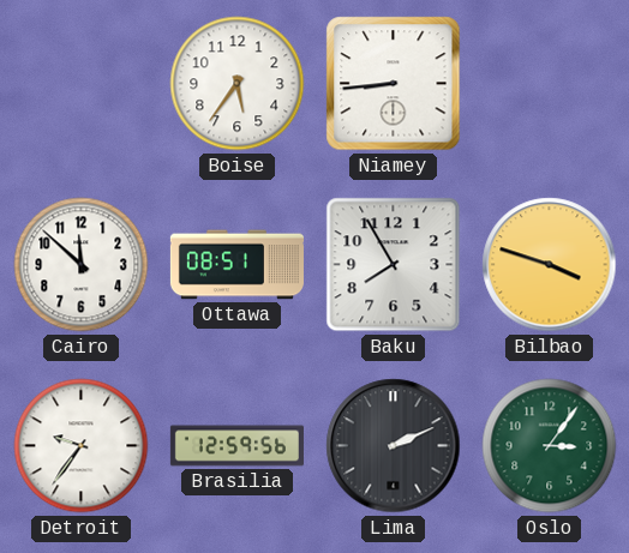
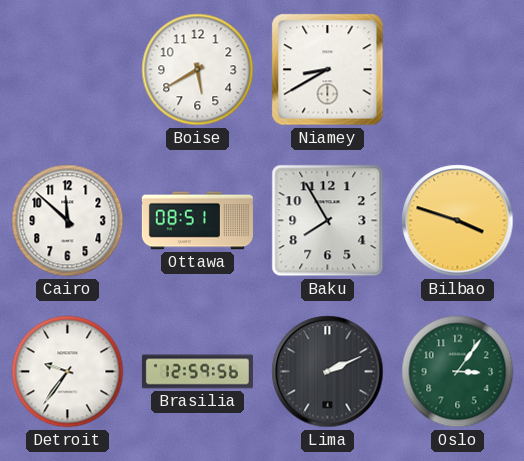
Boise: 5:36 -> 5:40
Niamey: 8:44 -> 8:40
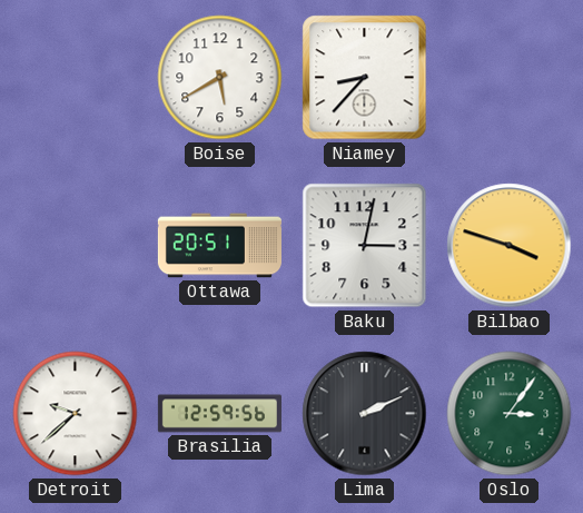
Niamey: 8:40 -> 8:37
Cairo: 11:52 -> none
Ottawa: 08:51 -> 20:51
Baku: 7:55 -> 3:02
Detroit: 9:36 -> 9:38
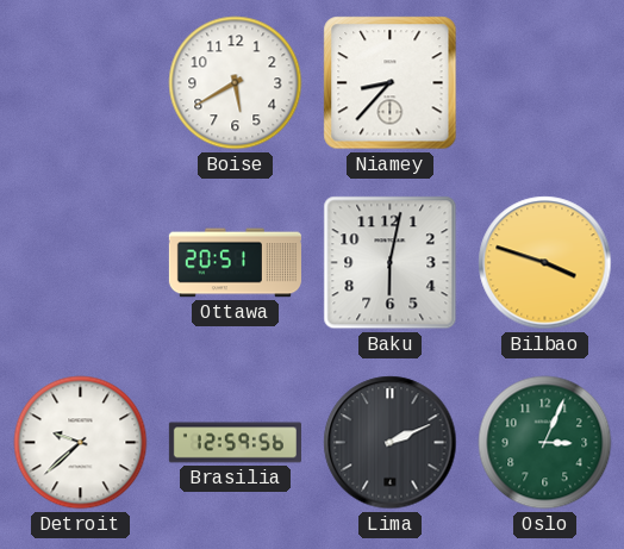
Baku: 3:02 -> 6:02
Oslo: 3:06 -> 3:04
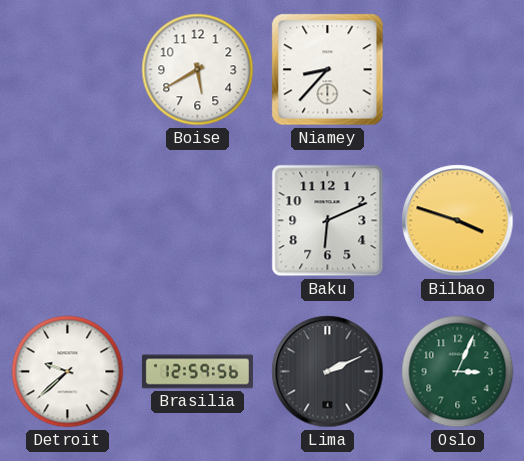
Ottawa: 20:51 -> none
Baku: 6:02 -> 6:11
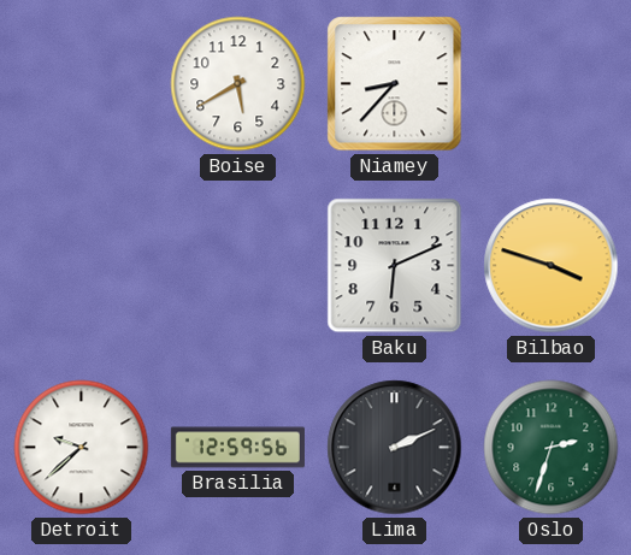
Oslo: 3:04 -> 2:33
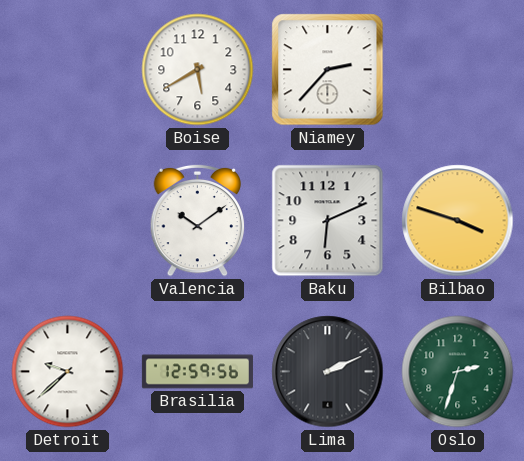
Niamey: 8:37 -> 2:37
Valencia: none -> 10:09
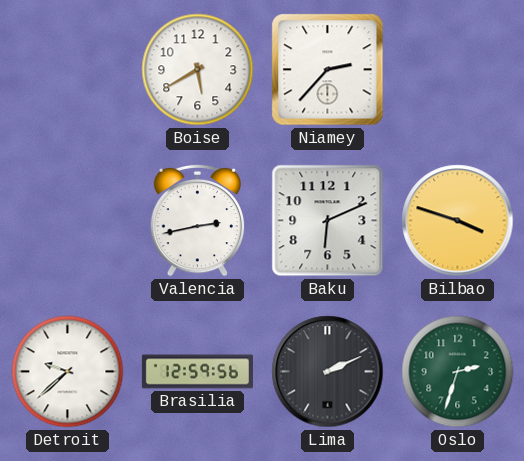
Valencia: 10:09 -> 2:43
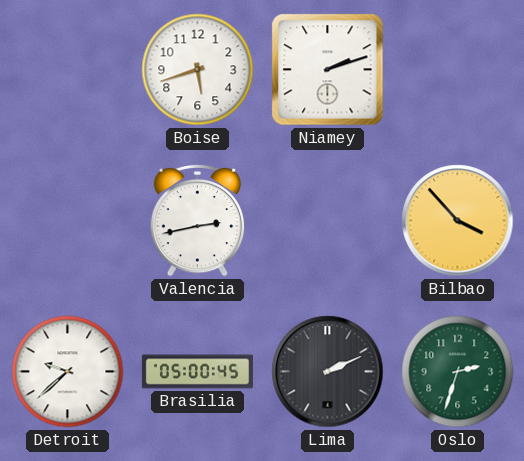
Boise: 5:40 -> 5:42
Niamey: 2:37 -> 2:12
Baku: 6:11 -> none
Bilbao: 3:48 -> 3:53
Brasilia: 12:59 -> 05:00
